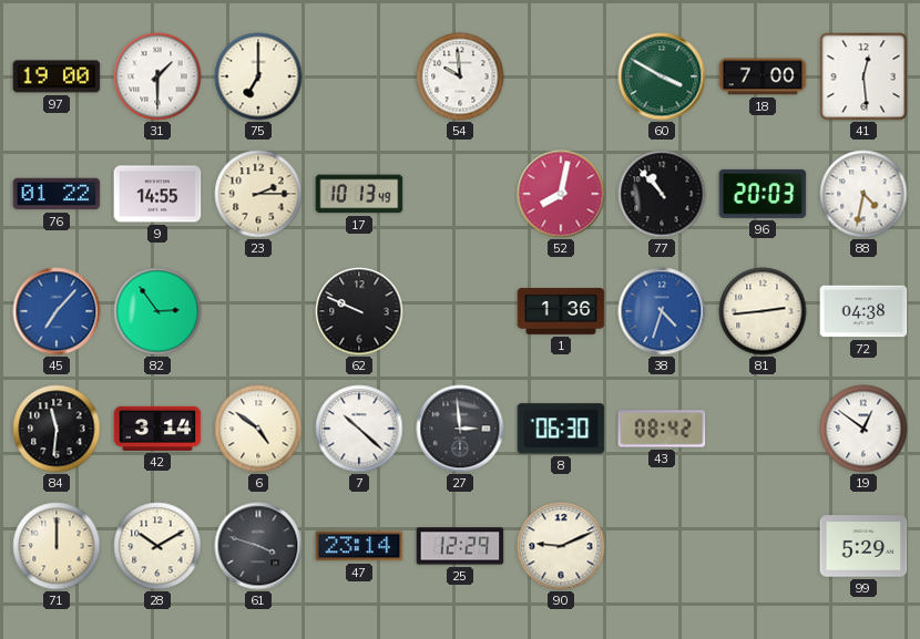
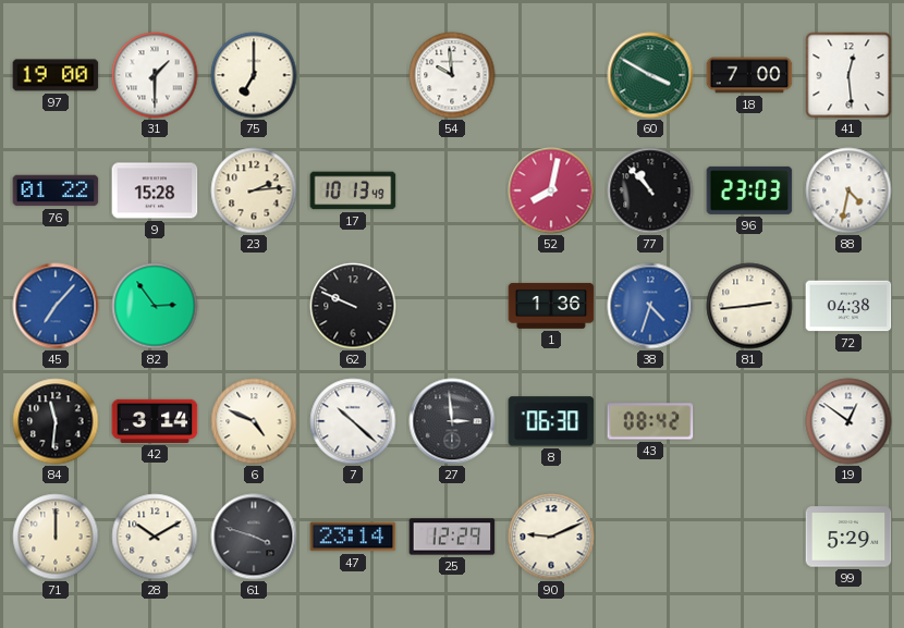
9: 14:55 -> 15:28
23: 2:15 -> 2:14
96: 20:03 -> 23:03
6: 4:51 -> 4:49
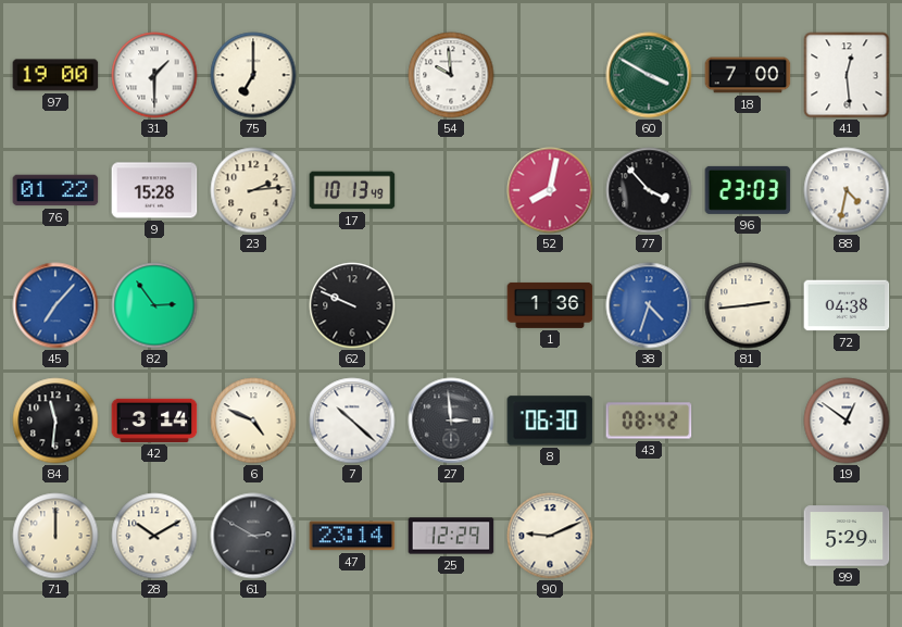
77: 10:53 -> 3:53
61: 3:48 -> 2:50
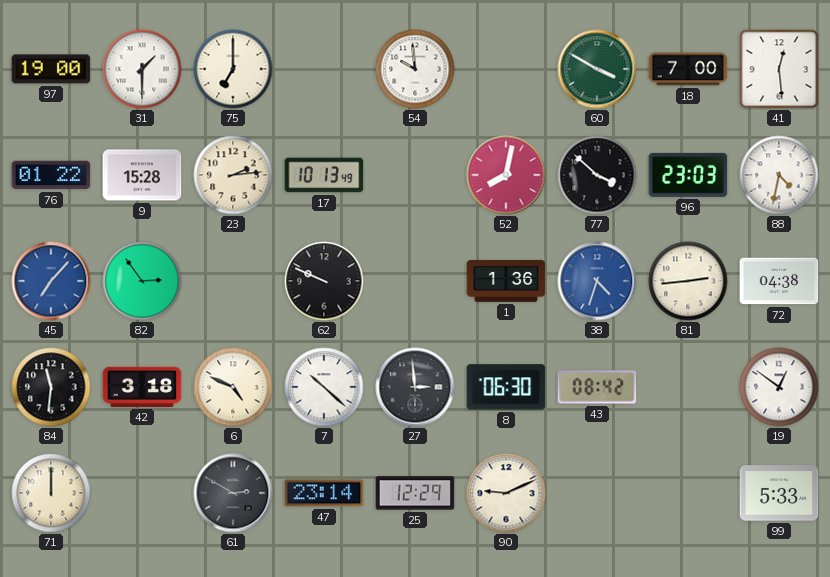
77: 3:53 -> 3:52
42: 3:14 -> 3:18
28: 10:10 -> none
99: 5:29 -> 5:33
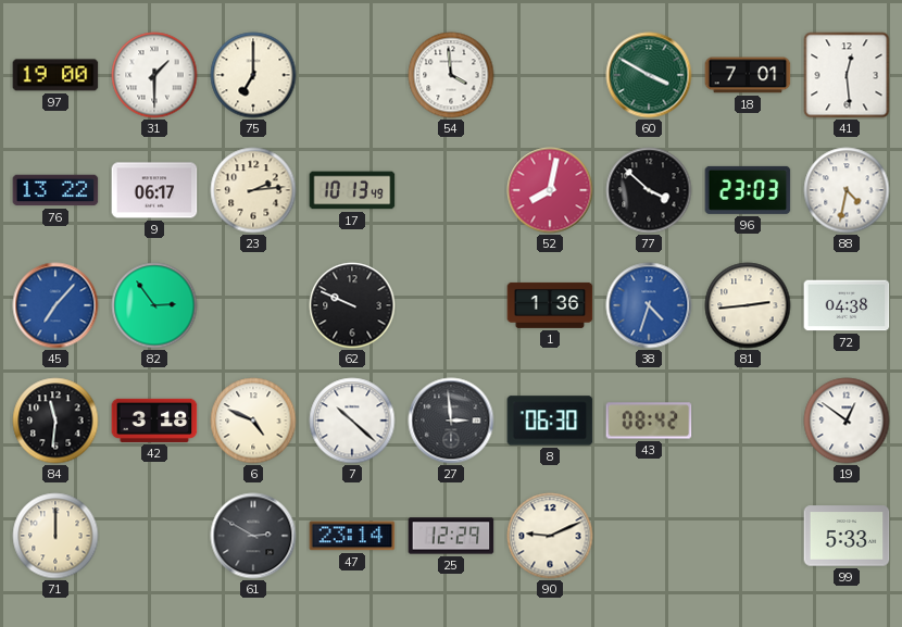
54: 9:59 -> 3:59
18: 7:00 -> 7:01
76: 01:22 -> 13:22
9: 15:28 -> 06:17
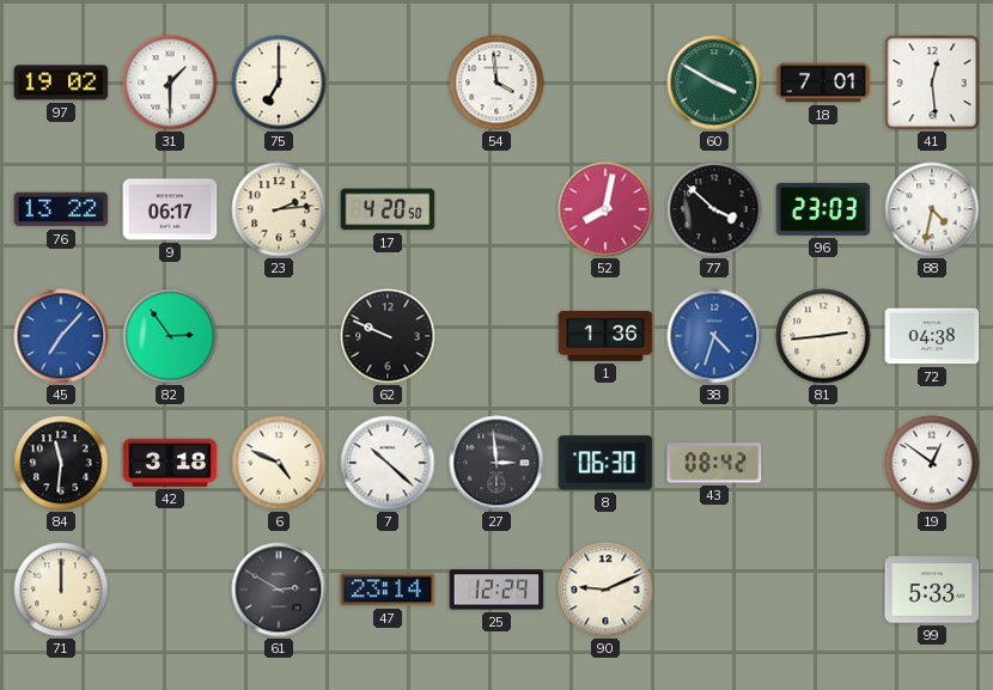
97: 19:00 -> 19:02
17: 10:13 -> 4:20
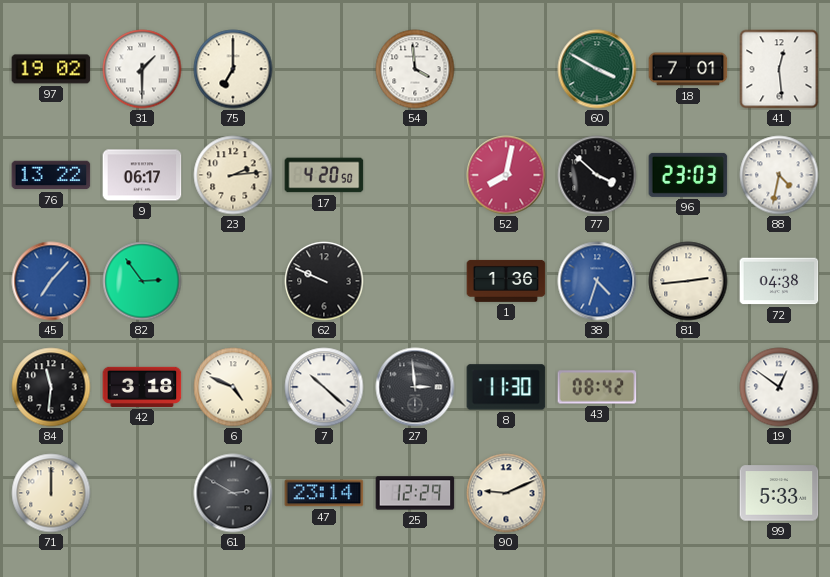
8: 06:30 -> 11:30
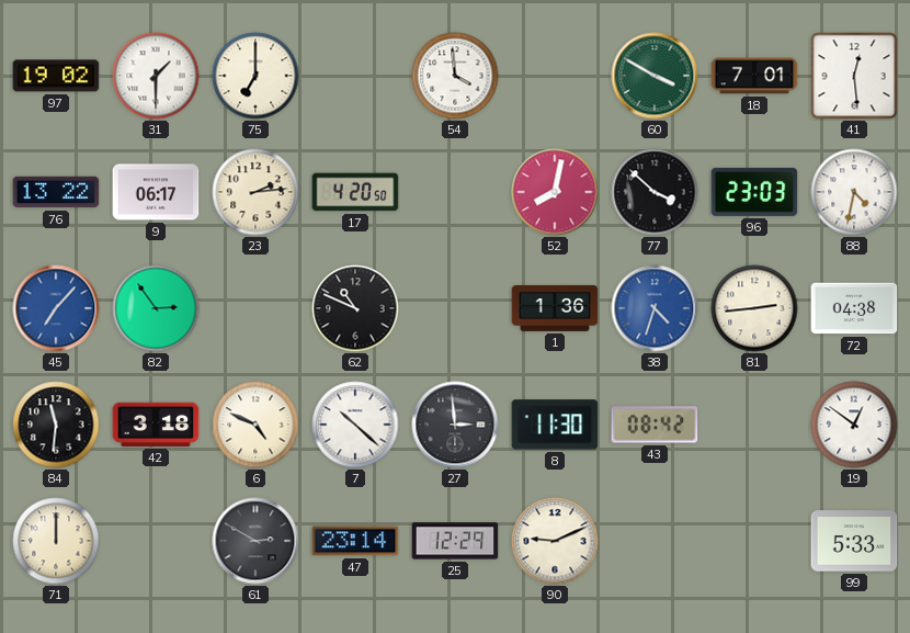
62: 9:49 -> 10:49
